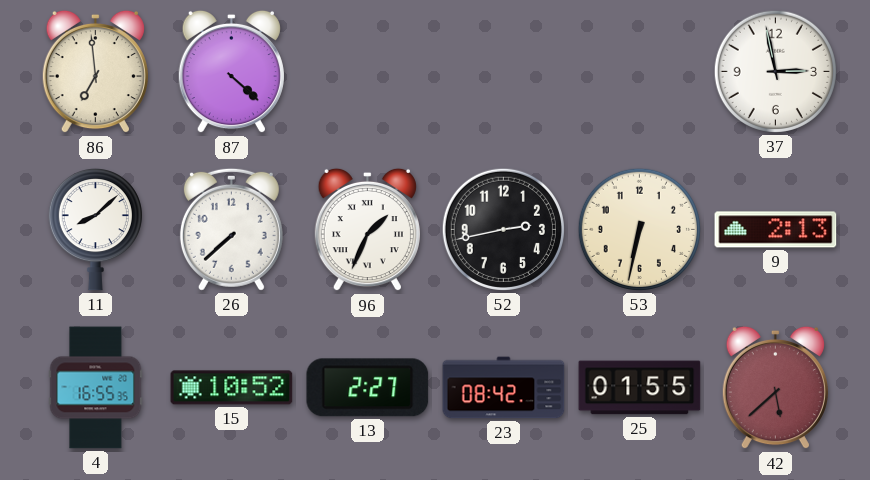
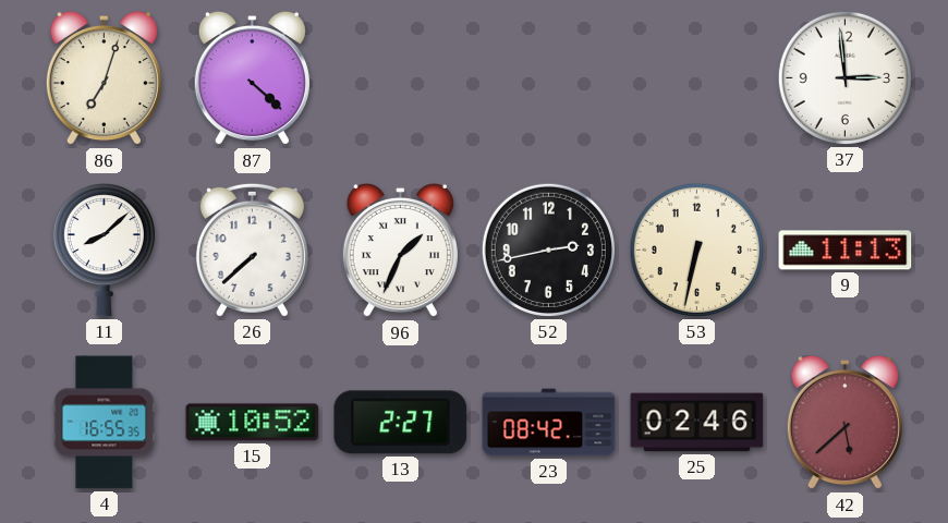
86: 6:59 -> 7:03
37: 2:58 -> 2:59
9: 2:13 -> 11:13
25: 01:55 -> 02:46
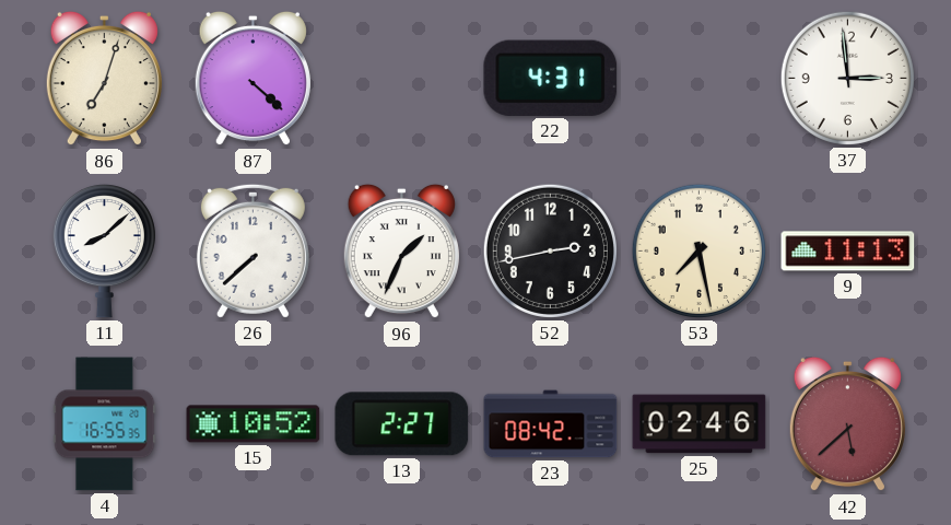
22: none -> 4:31
53: 6:32 -> 7:28
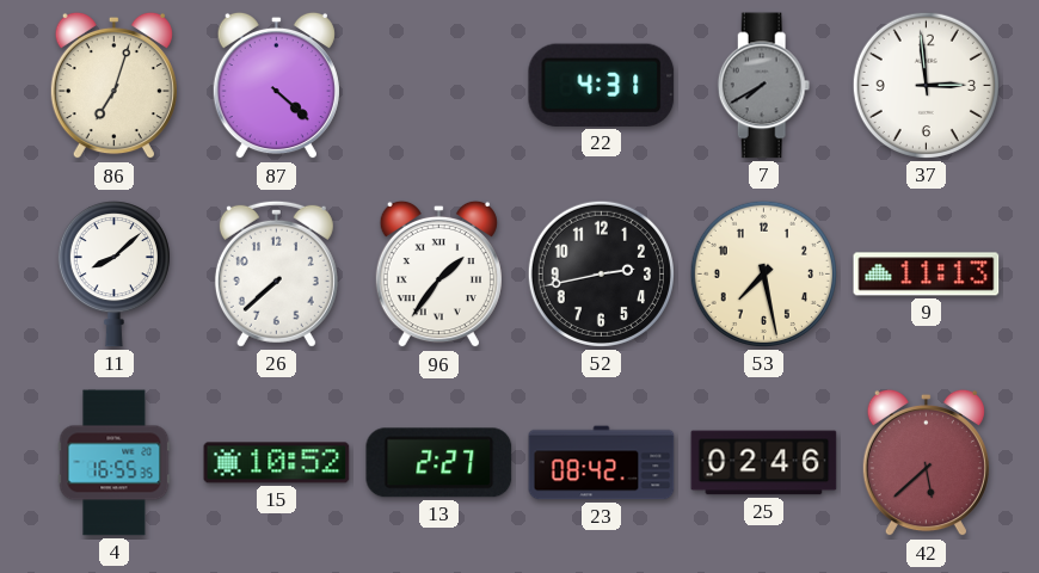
7: none -> 7:40
96: 1:34 -> 1:36
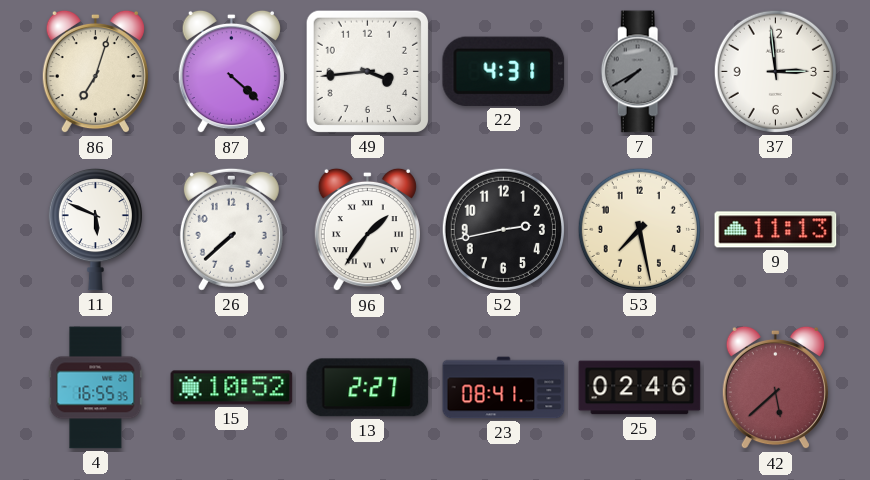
49: none -> 3:44
11: 8:08 -> 5:49
23: 08:42 -> 08:41
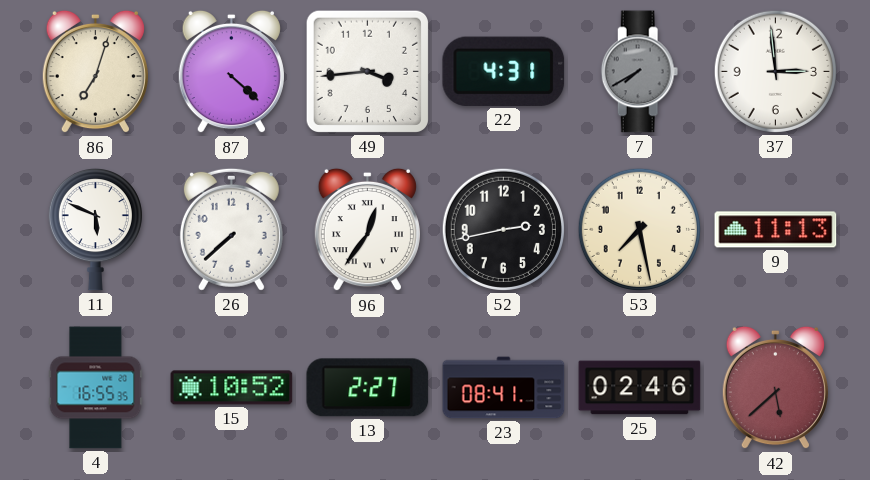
96: 1:36 -> 12:36
